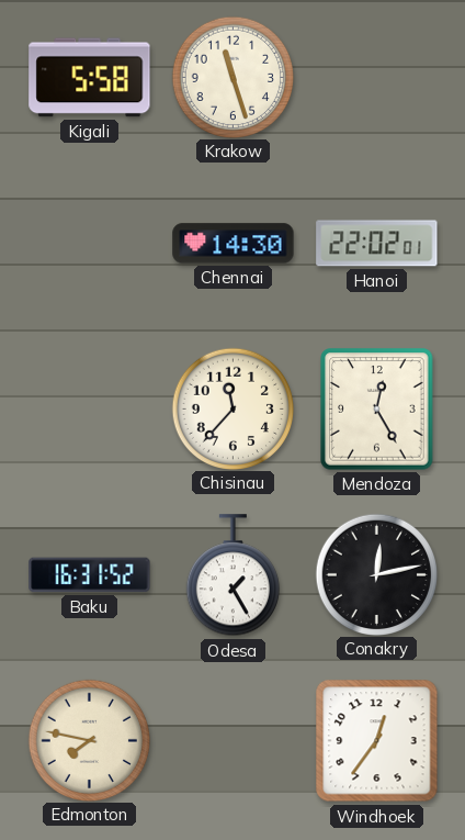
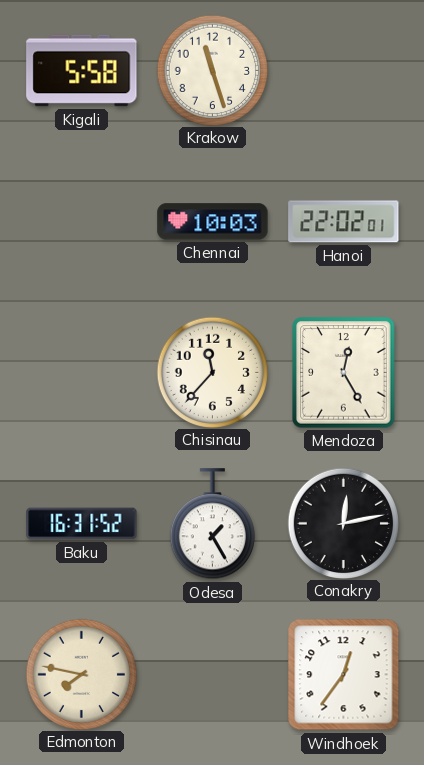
Chennai: 14:30 -> 10:03
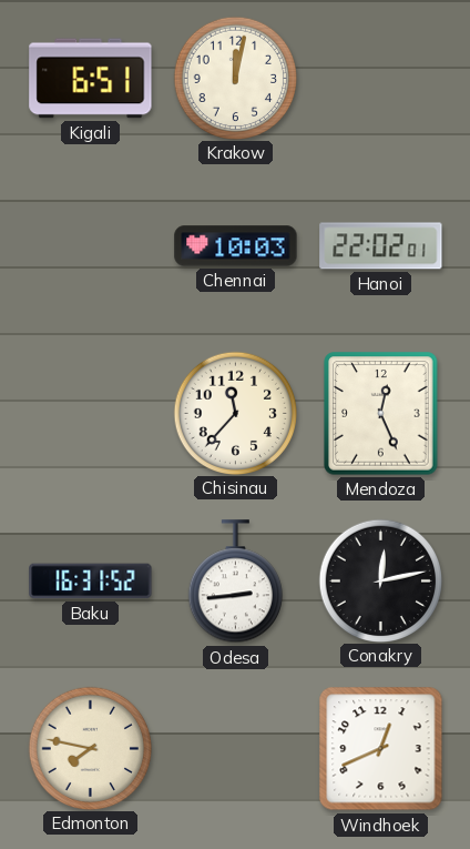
Kigali: 5:58 -> 6:51
Krakow: 11:27 -> 12:02
Mendoza: 12:25 -> 12:26
Odesa: 1:25 -> 2:44
Windhoek: 12:36 -> 12:41
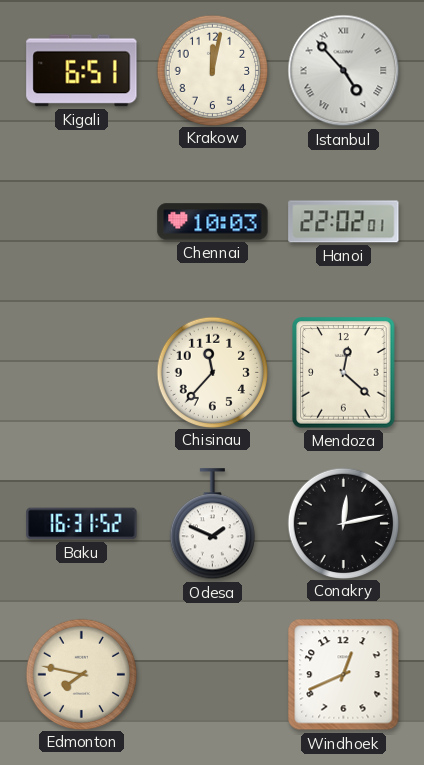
Istanbul: none -> 4:53
Mendoza: 12:26 -> 12:22
Odesa: 2:44 -> 1:49
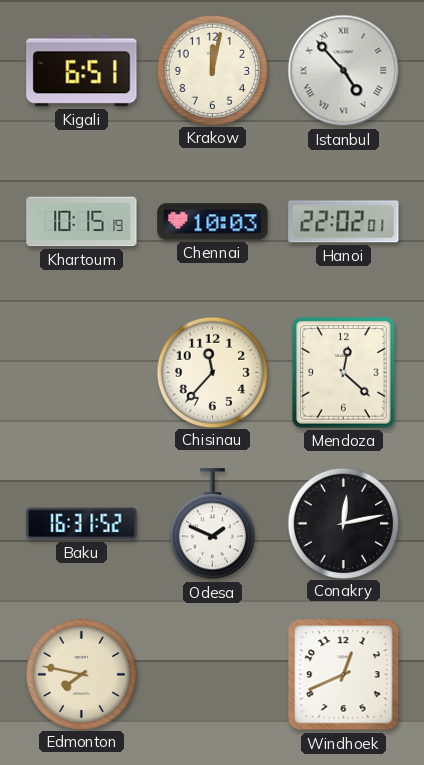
Khartoum: none -> 10:15
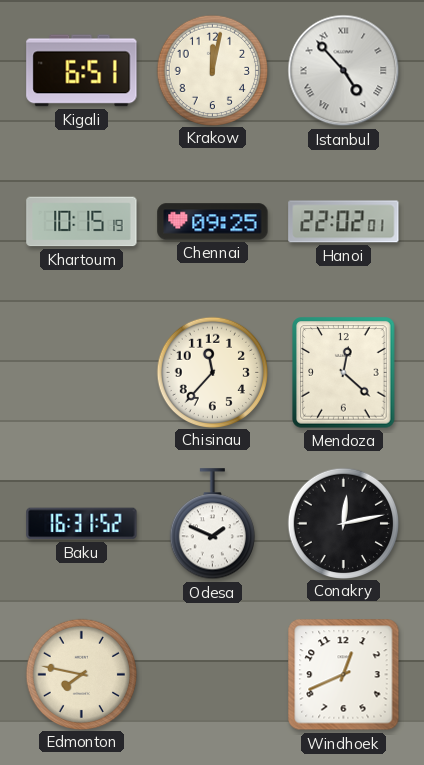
Chennai: 10:03 -> 09:25
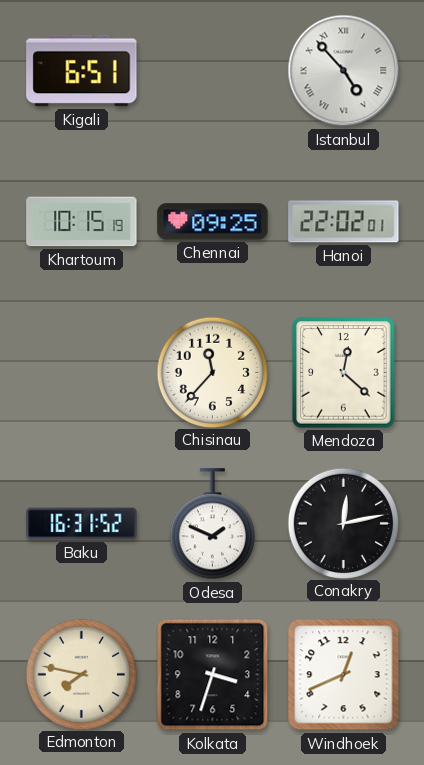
Krakow: 12:02 -> none
Kolkata: none -> 3:33
